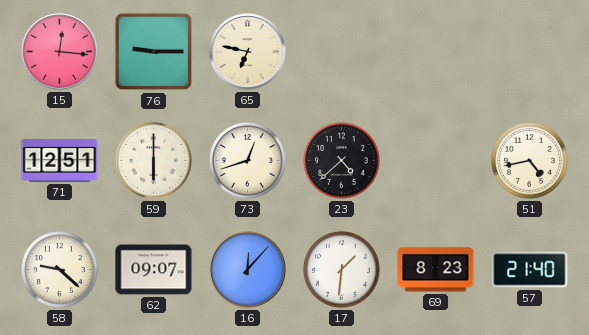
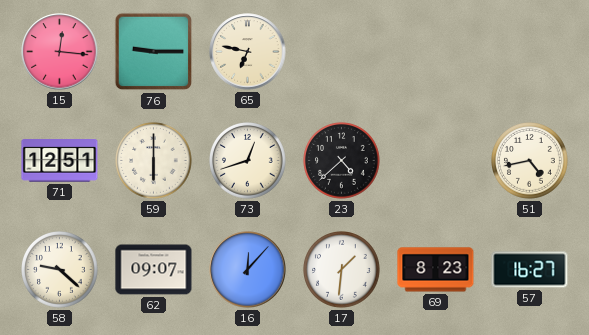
57: 21:40 -> 16:27
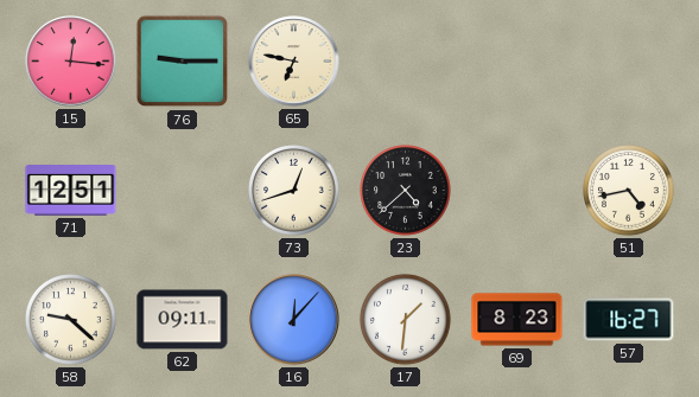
59: 6:00 -> none
62: 09:07 -> 09:11
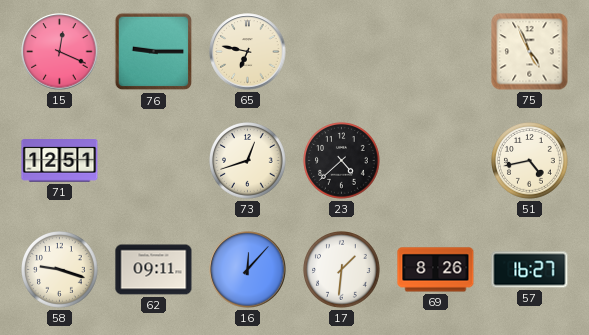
15: 12:16 -> 12:19
75: none -> 4:56
58: 9:22 -> 9:18
69: 8:23 -> 8:26
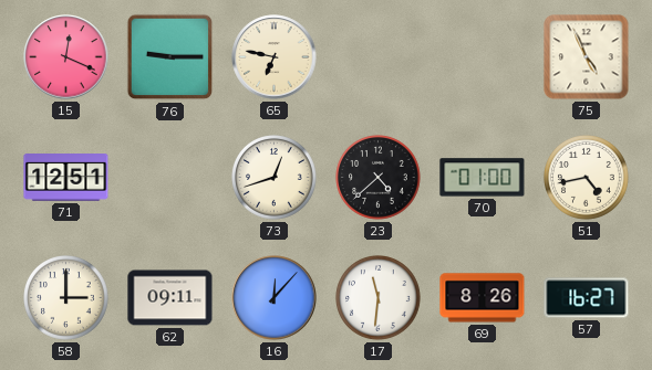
70: none -> 01:00
58: 9:18 -> 3:00
17: 1:31 -> 11:31
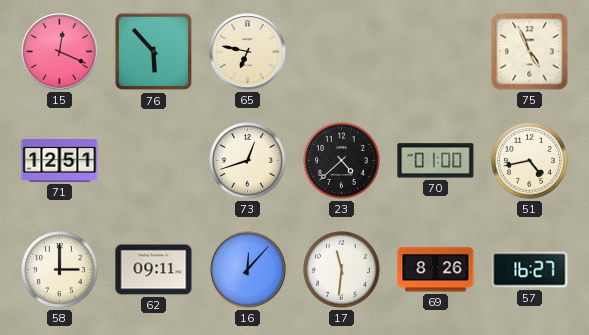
76: 9:15 -> 5:53
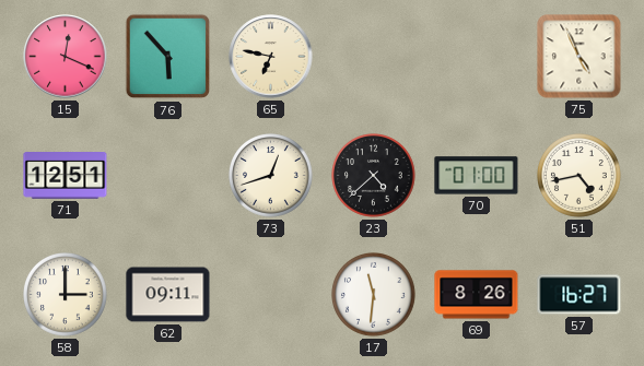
16: 12:07 -> none
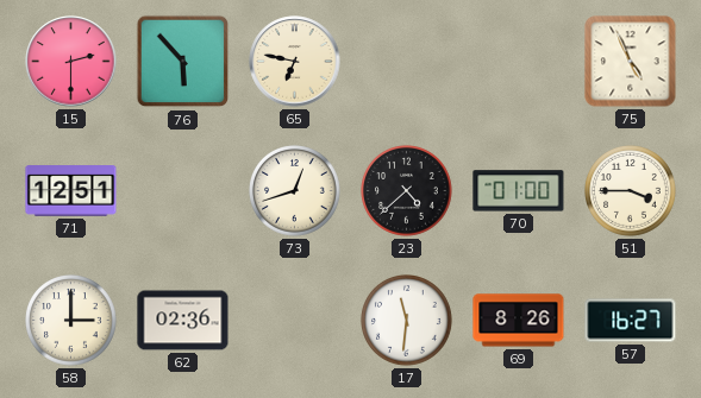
15: 12:19 -> 2:30
51: 4:43 -> 3:45
62: 09:11 -> 02:36
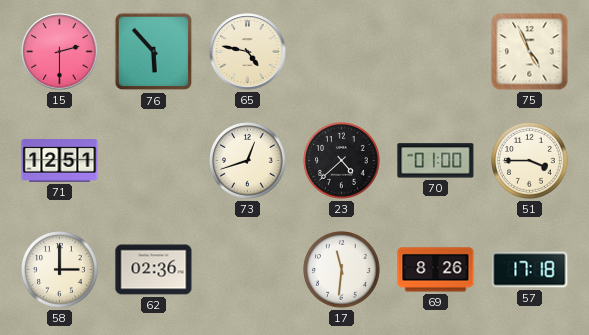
65: 6:47 -> 4:47
57: 16:27 -> 17:18
